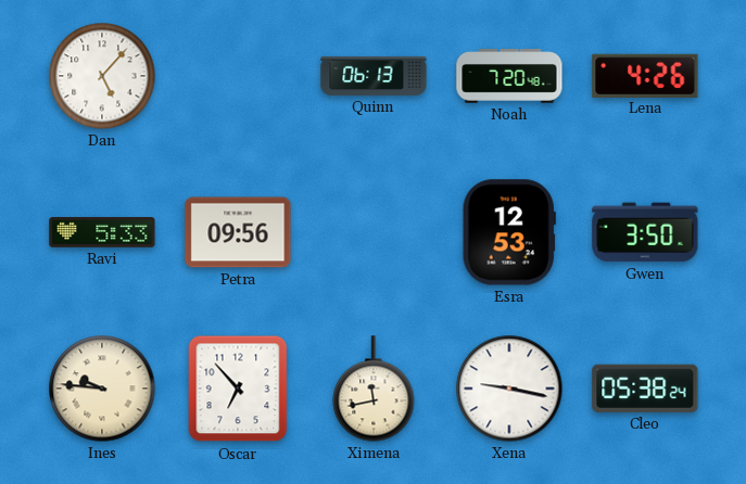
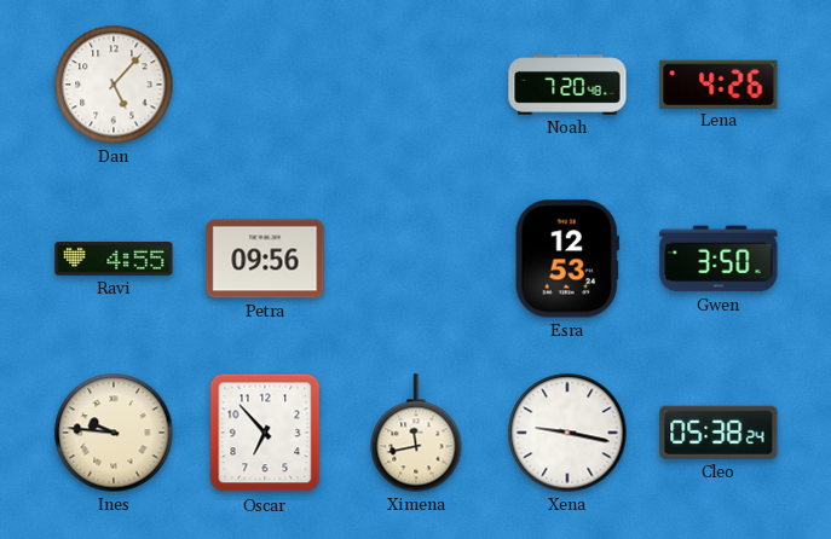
Quinn: 06:13 -> none
Ravi: 5:33 -> 4:55
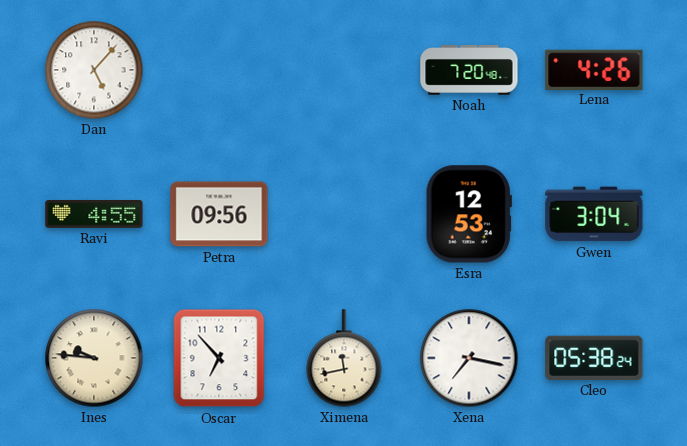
Gwen: 3:50 -> 3:04
Xena: 9:17 -> 7:17
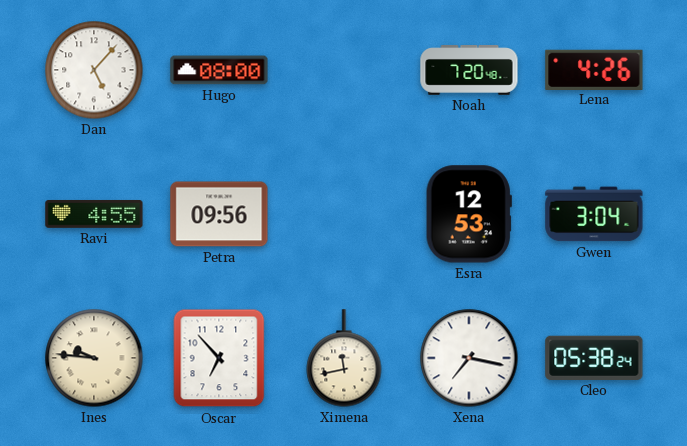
Hugo: none -> 08:00
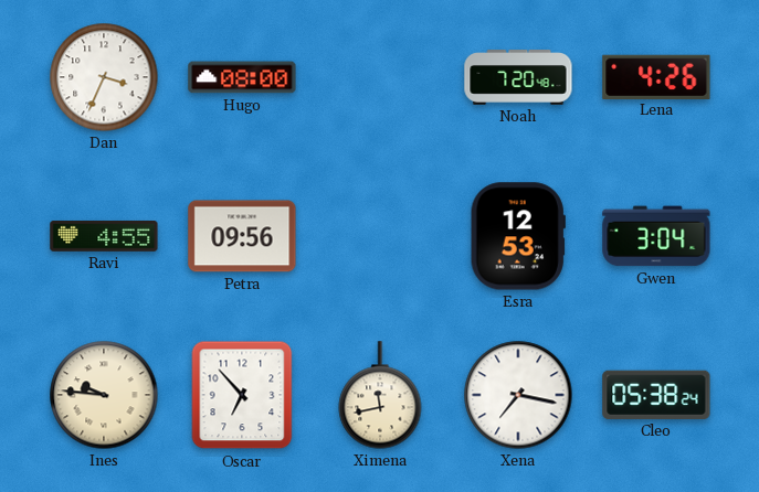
Dan: 5:07 -> 3:34
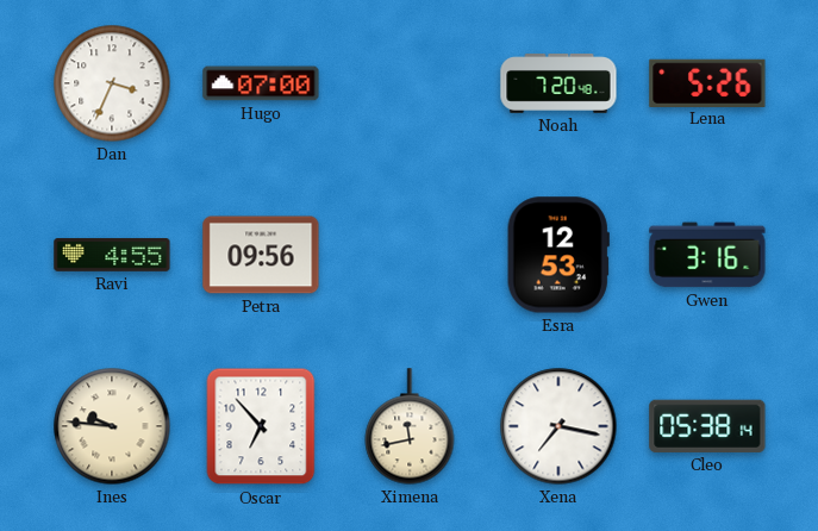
Hugo: 08:00 -> 07:00
Lena: 4:26 -> 5:26
Gwen: 3:04 -> 3:16
Cleo: 05:38:24 -> 05:38:14
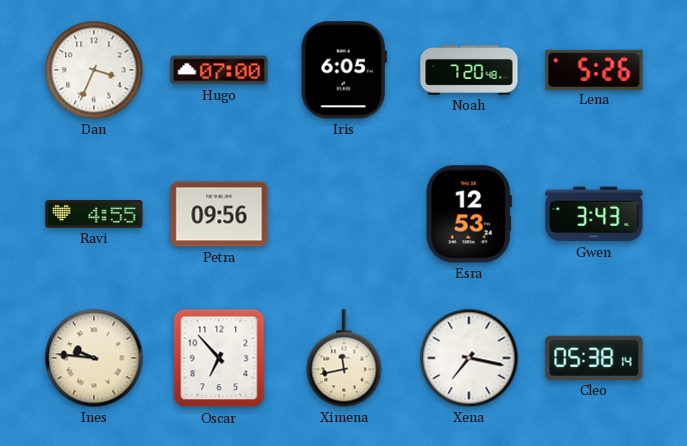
Iris: none -> 6:05
Gwen: 3:16 -> 3:43
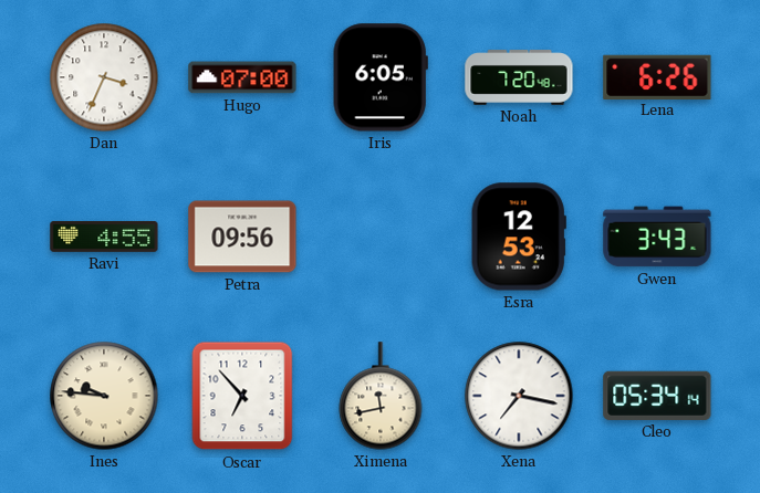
Lena: 5:26 -> 6:26
Cleo: 05:38 -> 05:34
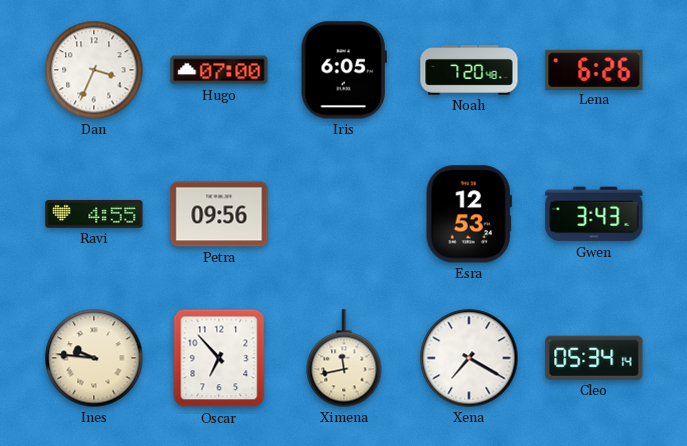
Xena: 7:17 -> 7:20
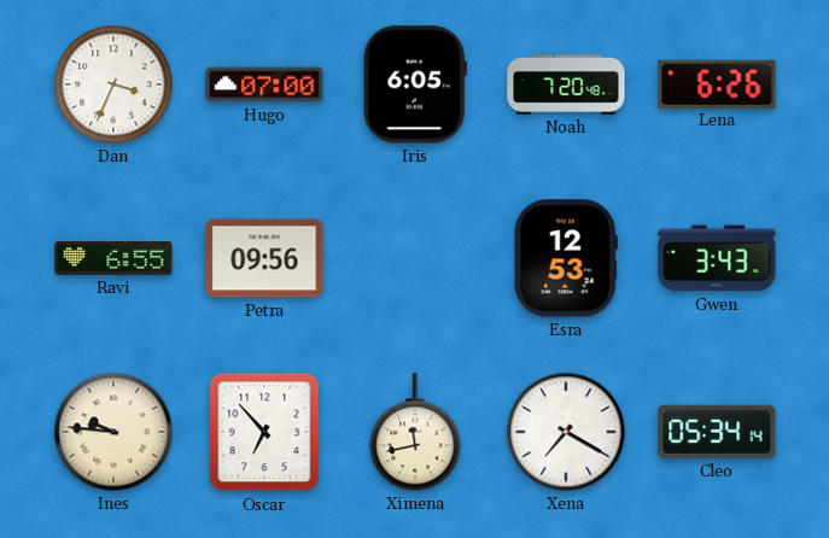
Ravi: 4:55 -> 6:55
